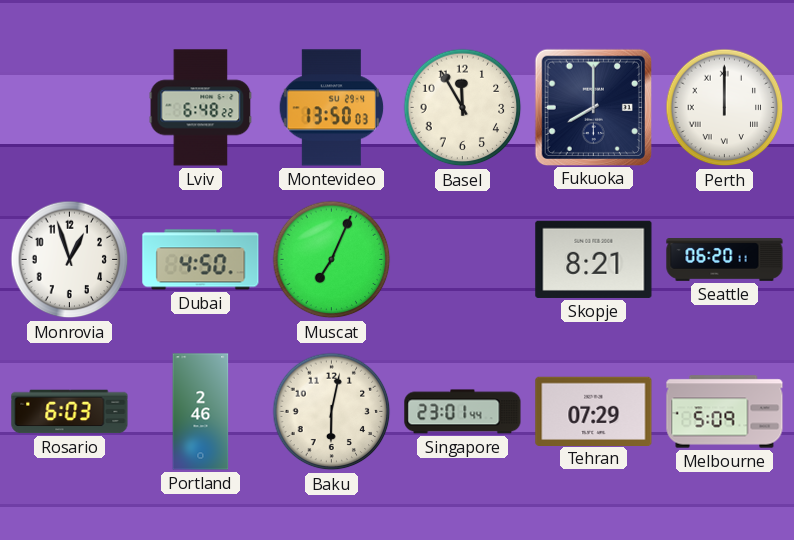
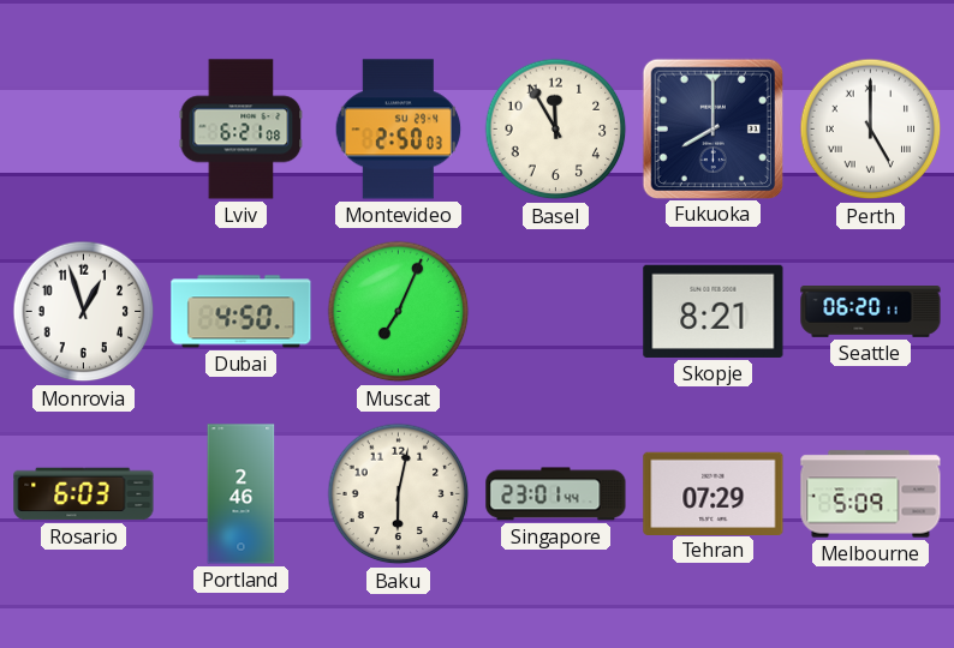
Lviv: 6:48 -> 6:21
Montevideo: 13:50 -> 2:50
Perth: 12:00 -> 5:00
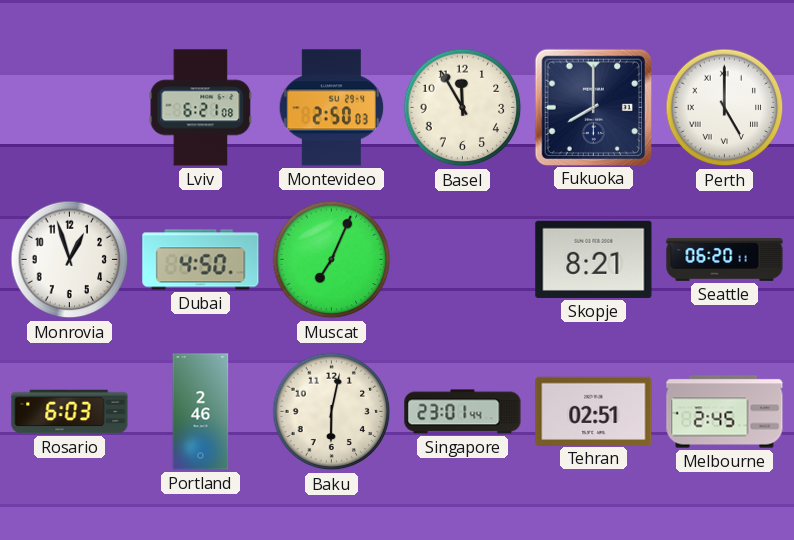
Tehran: 07:29 -> 02:51
Melbourne: 5:09 -> 2:45
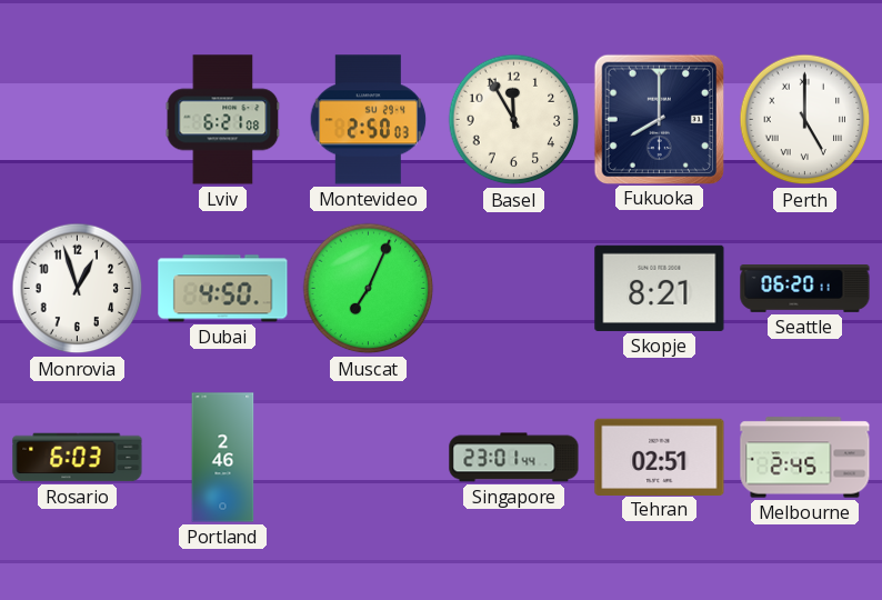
Baku: 6:02 -> none
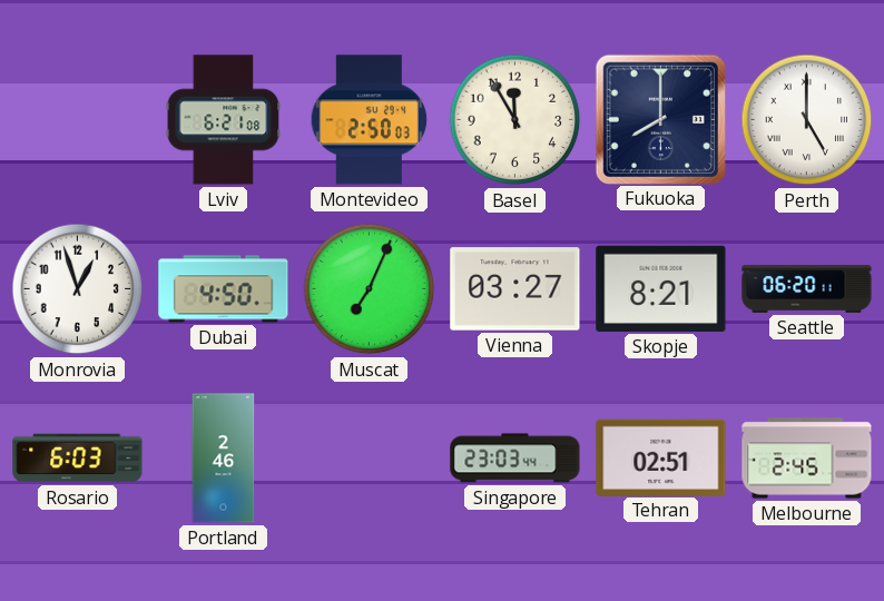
Vienna: none -> 03:27
Singapore: 23:01 -> 23:03
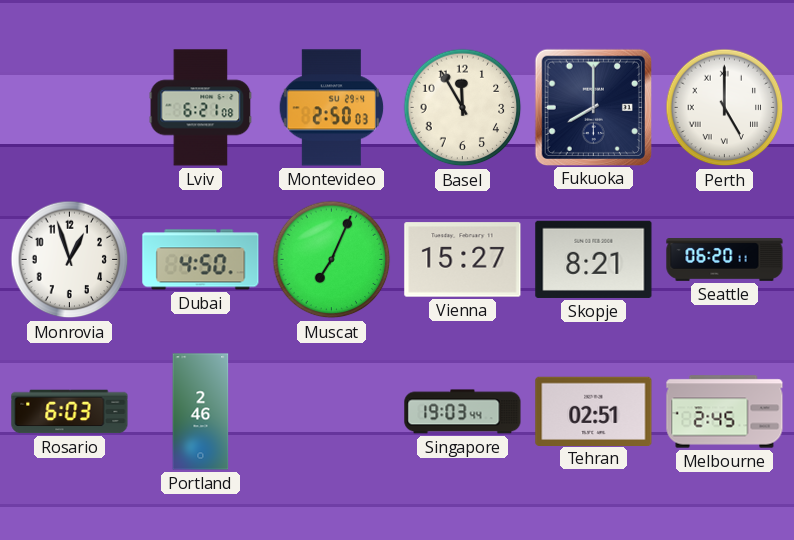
Vienna: 03:27 -> 15:27
Singapore: 23:03 -> 19:03
